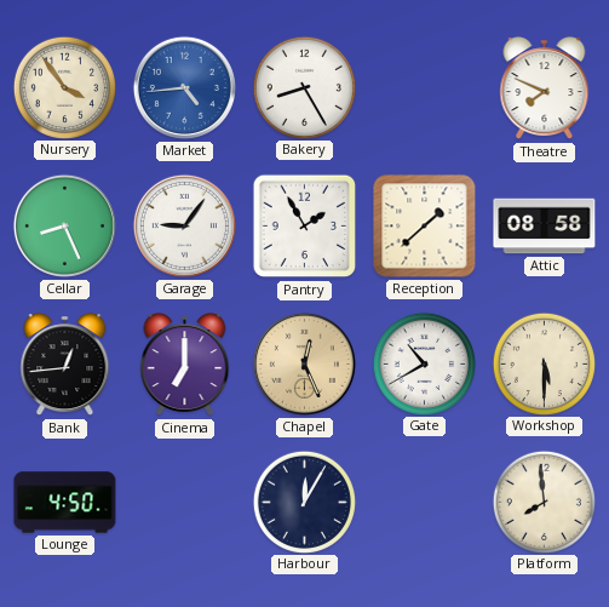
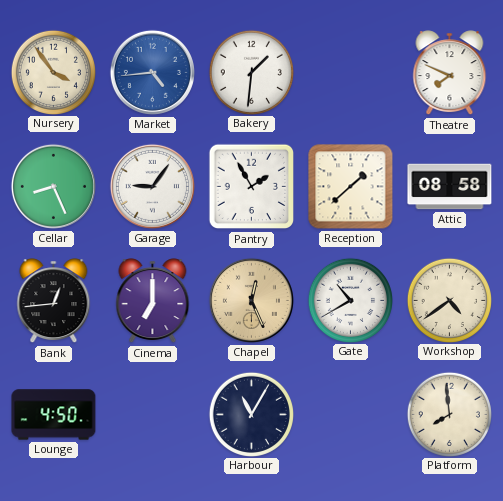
Bakery: 8:25 -> 1:31
Workshop: 5:30 -> 4:39
Harbour: 12:05 -> 11:05
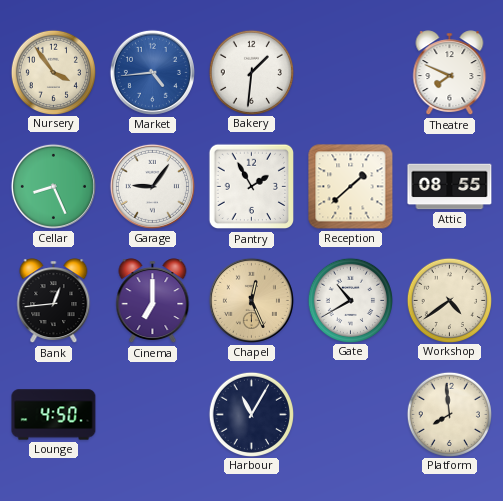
Attic: 08:58 -> 08:55
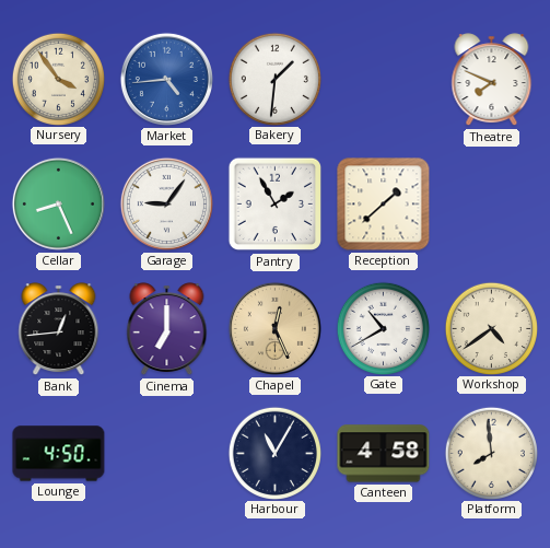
Attic: 08:55 -> none
Canteen: none -> 4:58
